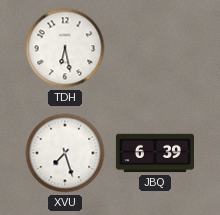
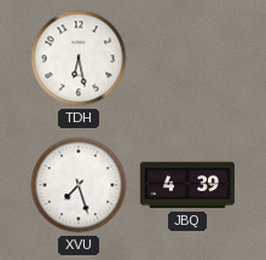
JBQ: 6:39 -> 4:39
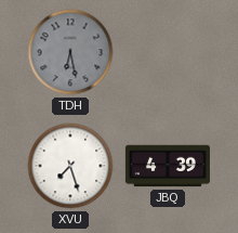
TDH dial: white -> grey
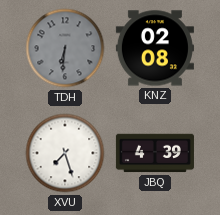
TDH: 6:28 -> 6:31
KNZ: none -> 02:08
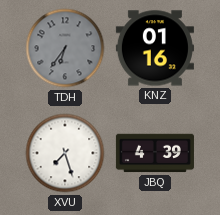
TDH: 6:31 -> 6:36
KNZ: 02:08 -> 01:16
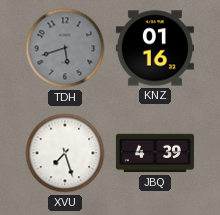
TDH: 6:36 -> 5:42
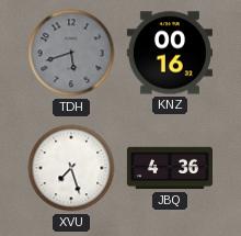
KNZ: 01:16 -> 00:16
JBQ: 4:39 -> 4:36
